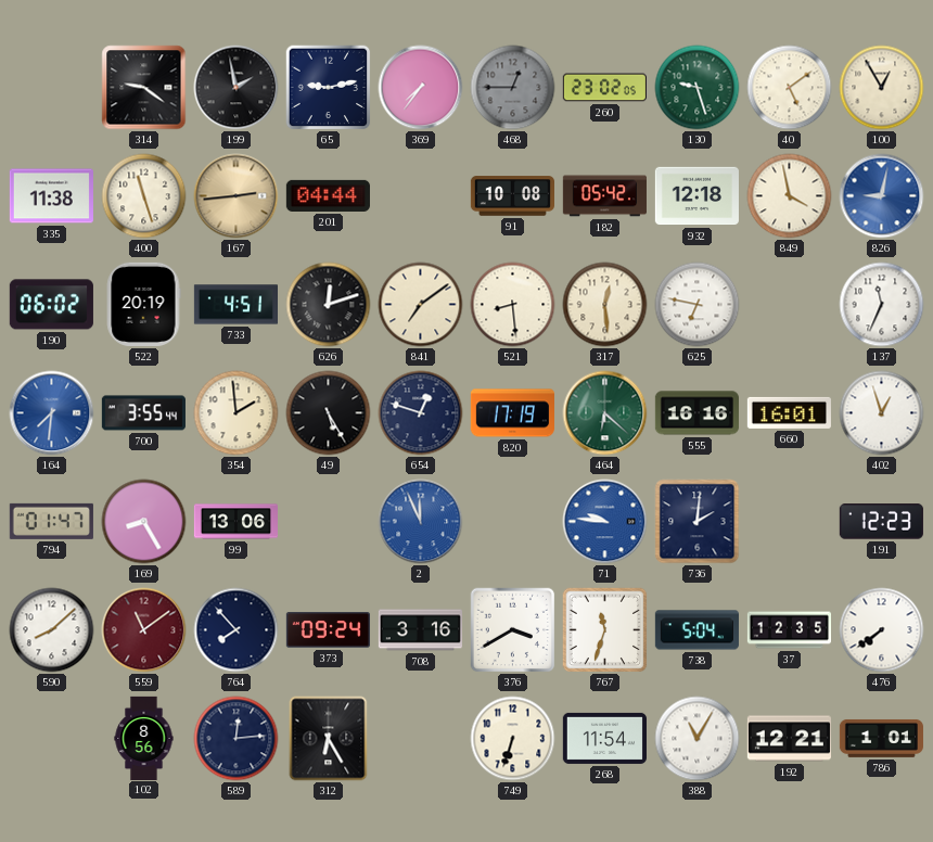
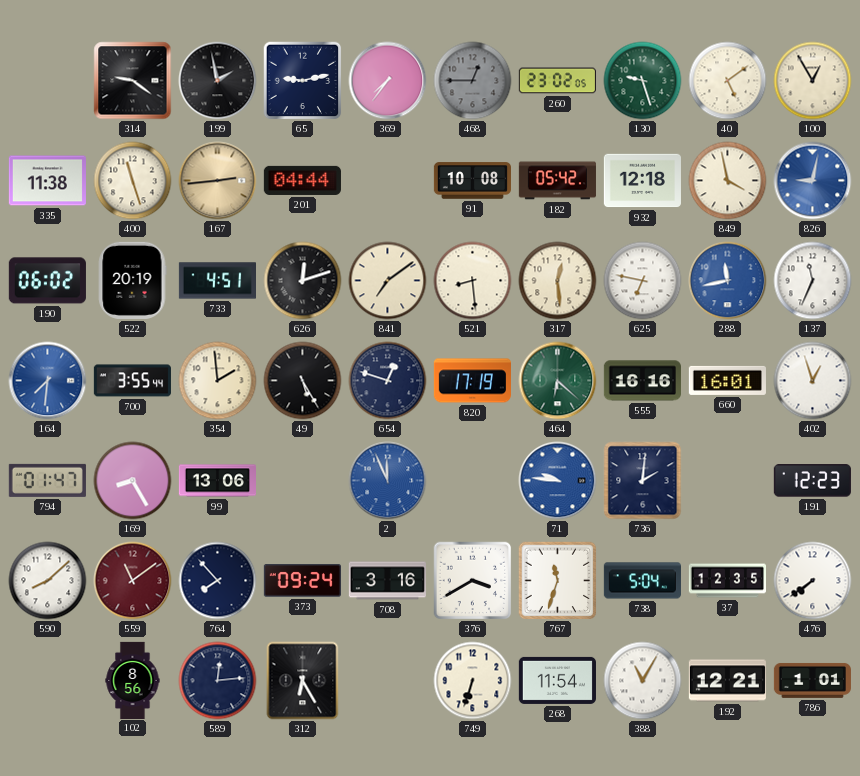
288: none -> 11:43
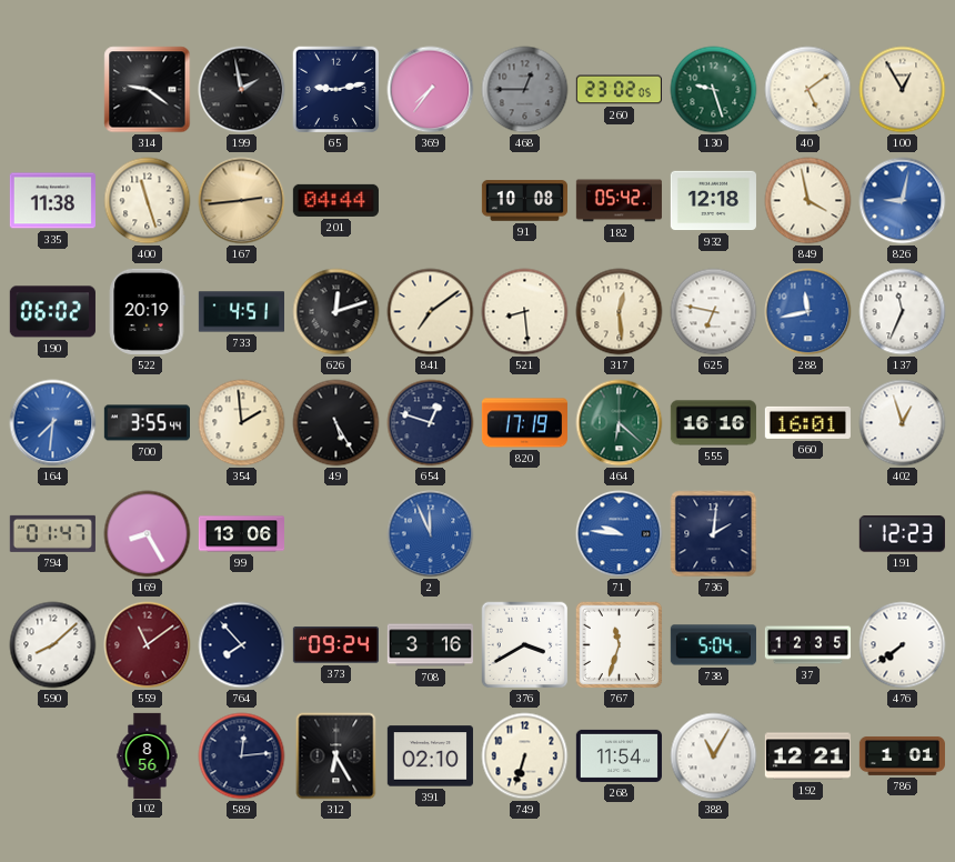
391: none -> 02:10
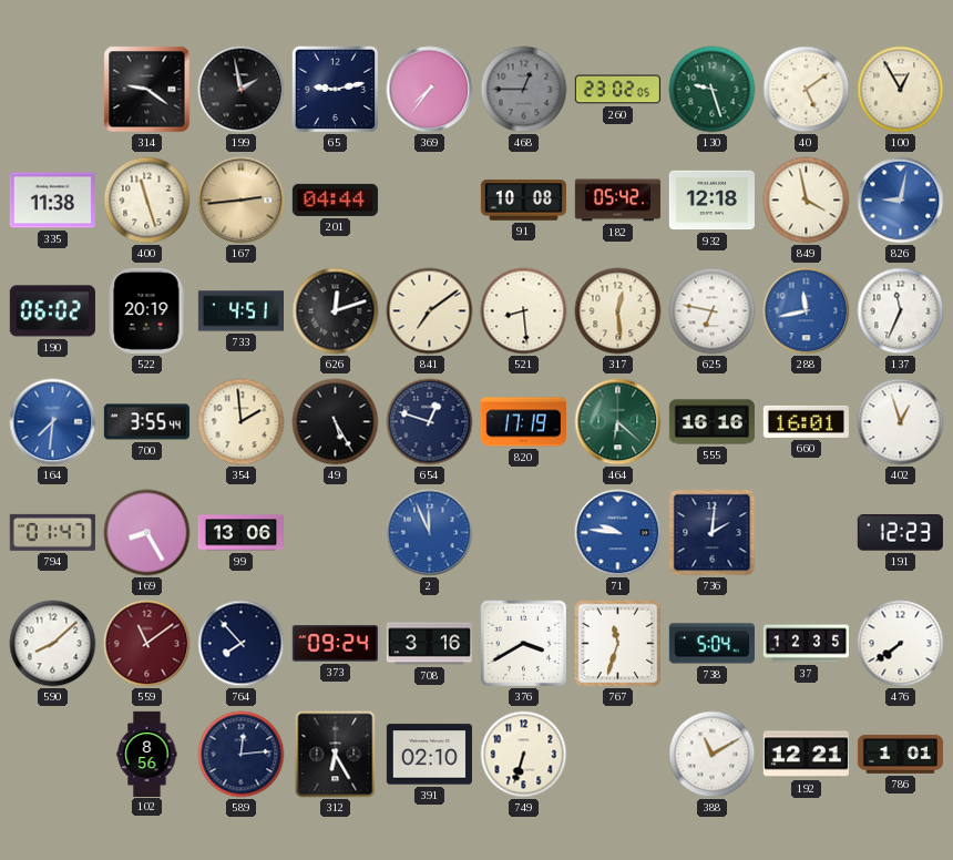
268: 11:54 -> none
388: 11:05 -> 11:10
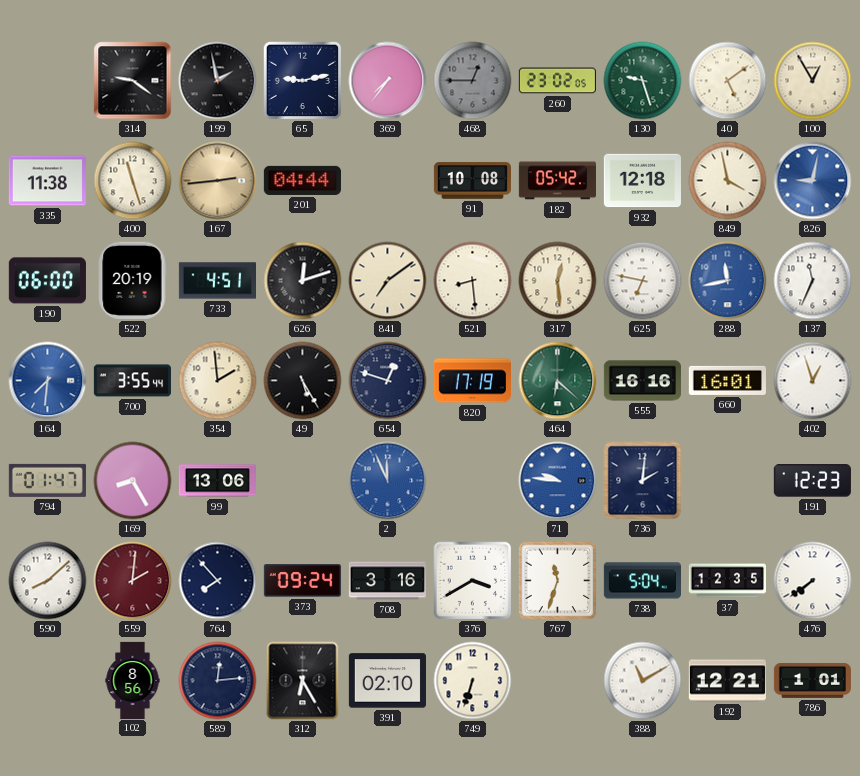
190: 06:02 -> 06:00
559: 11:09 -> 2:01
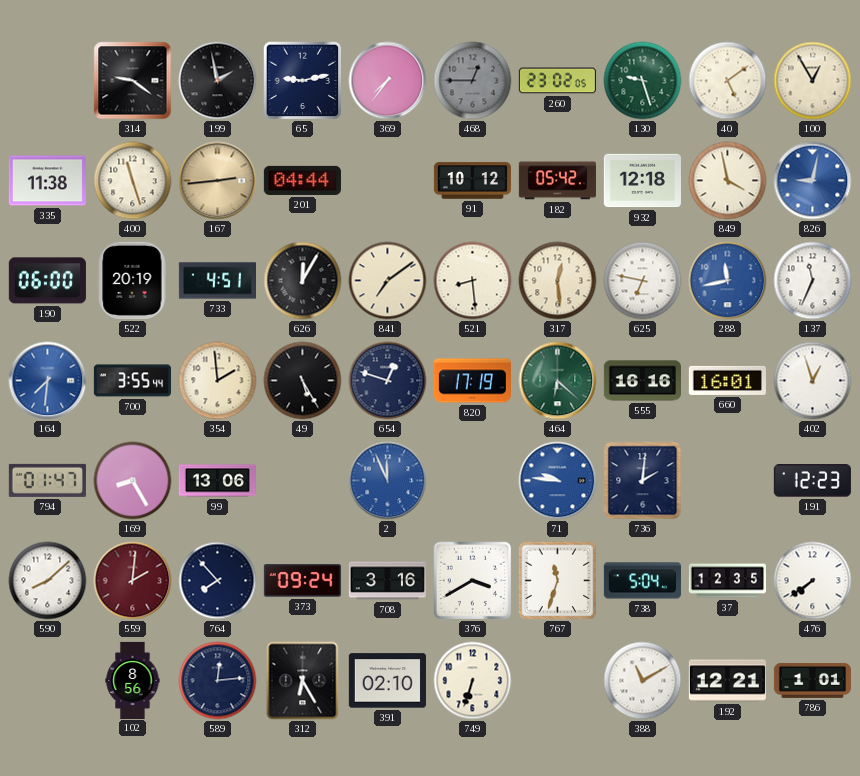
91: 10:08 -> 10:12
626: 12:12 -> 12:05
